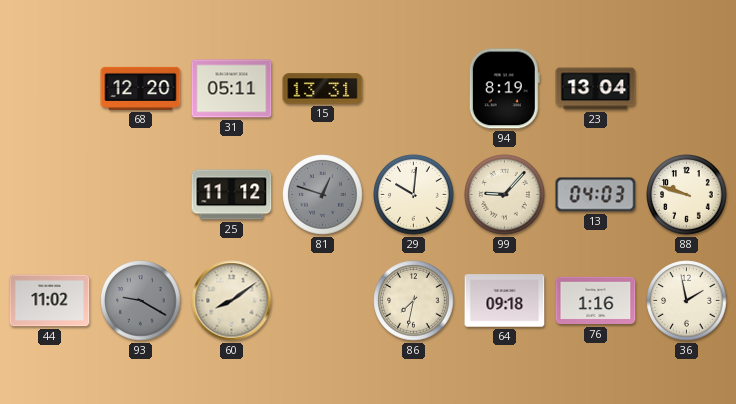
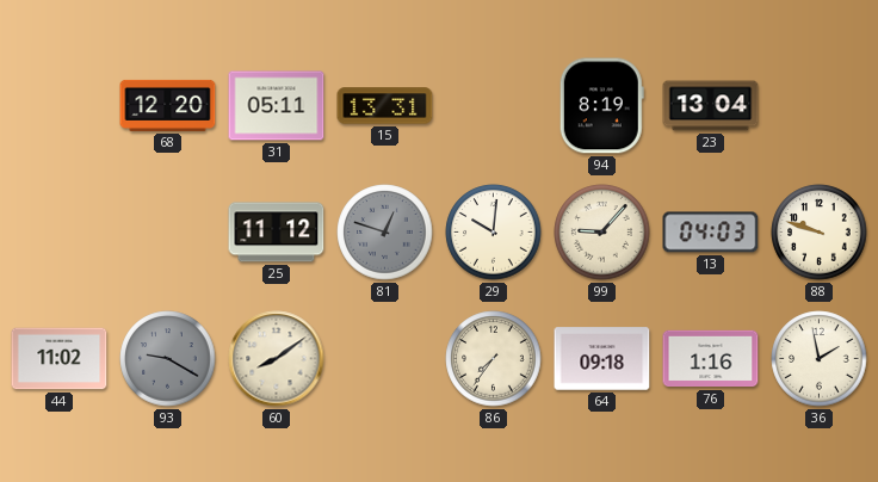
86: 7:32 -> 7:36
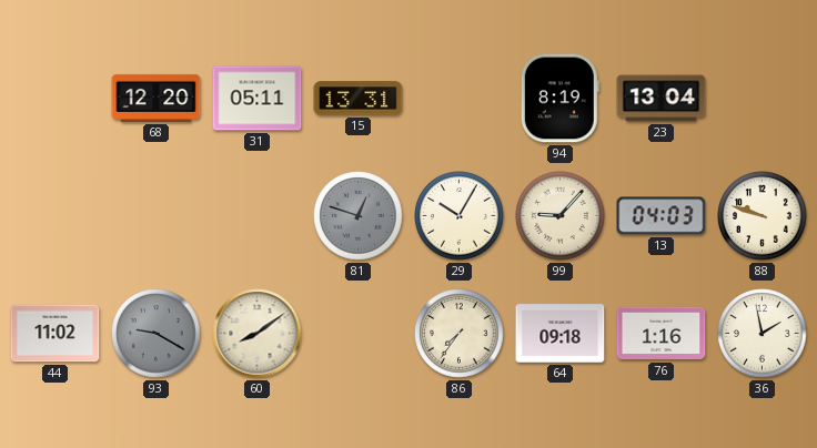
25: 11:12 -> none
29: 10:01 -> 10:05
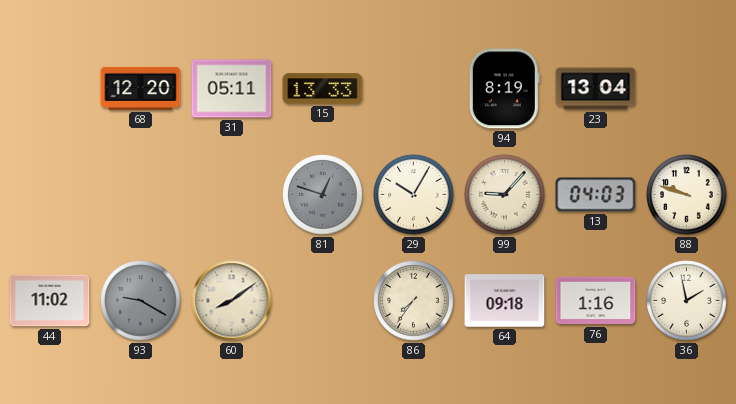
15: 13:31 -> 13:33
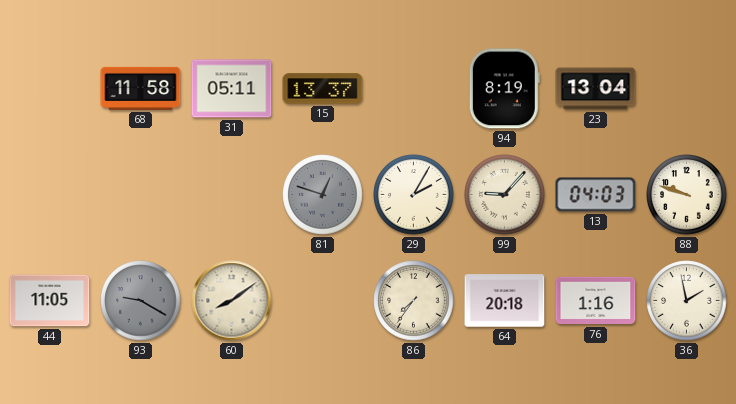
68: 12:20 -> 11:58
15: 13:33 -> 13:37
29: 10:05 -> 2:05
44: 11:02 -> 11:05
64: 09:18 -> 20:18
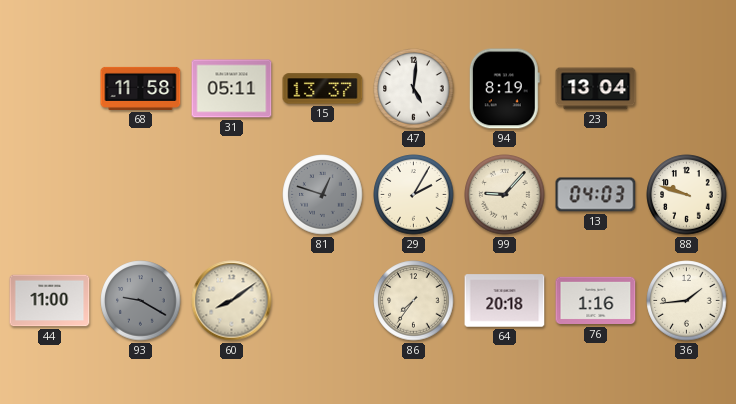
47: none -> 5:01
44: 11:05 -> 11:00
36: 1:58 -> 1:44
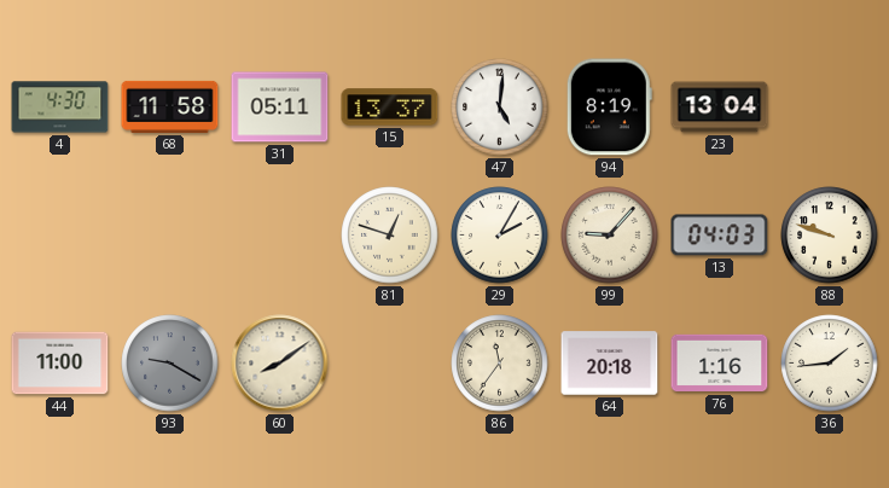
4: none -> 4:30
81 dial: grey -> cream
86: 7:36 -> 11:36
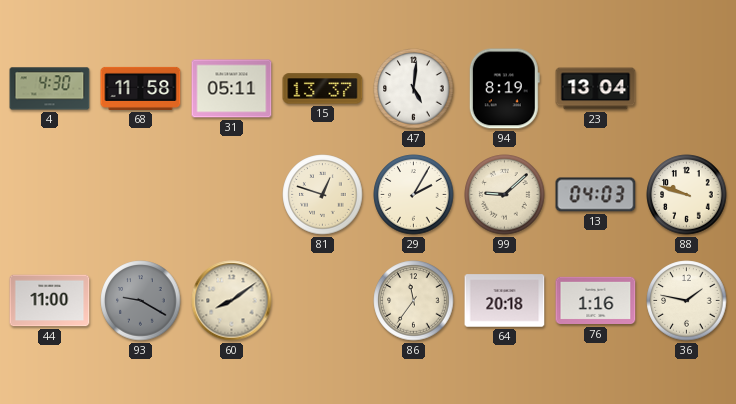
99: 9:07 -> 9:08
36: 1:44 -> 1:47
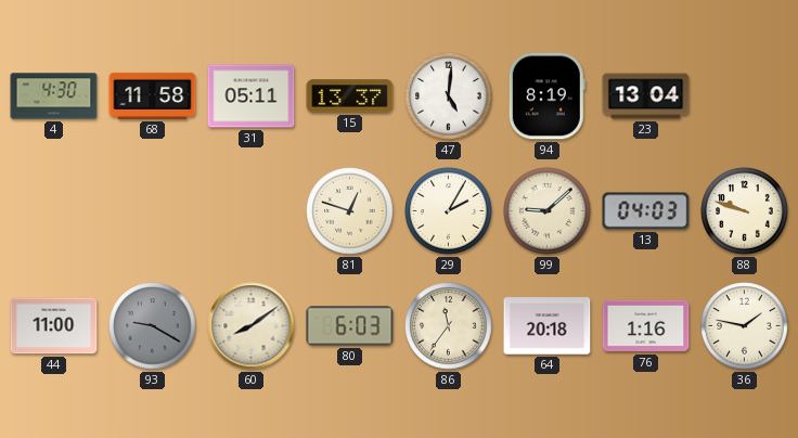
80: none -> 6:03
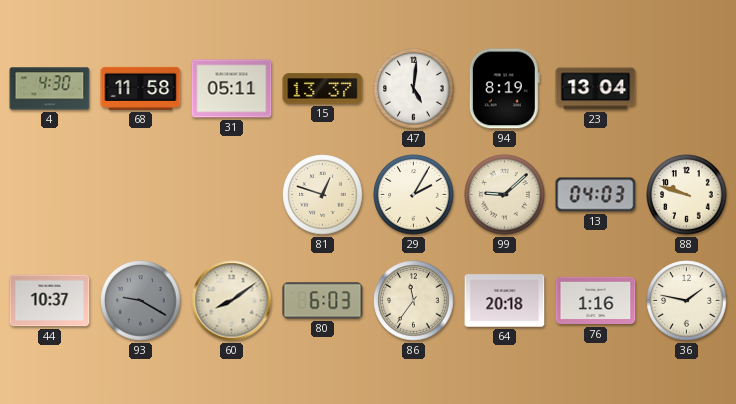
44: 11:00 -> 10:37
